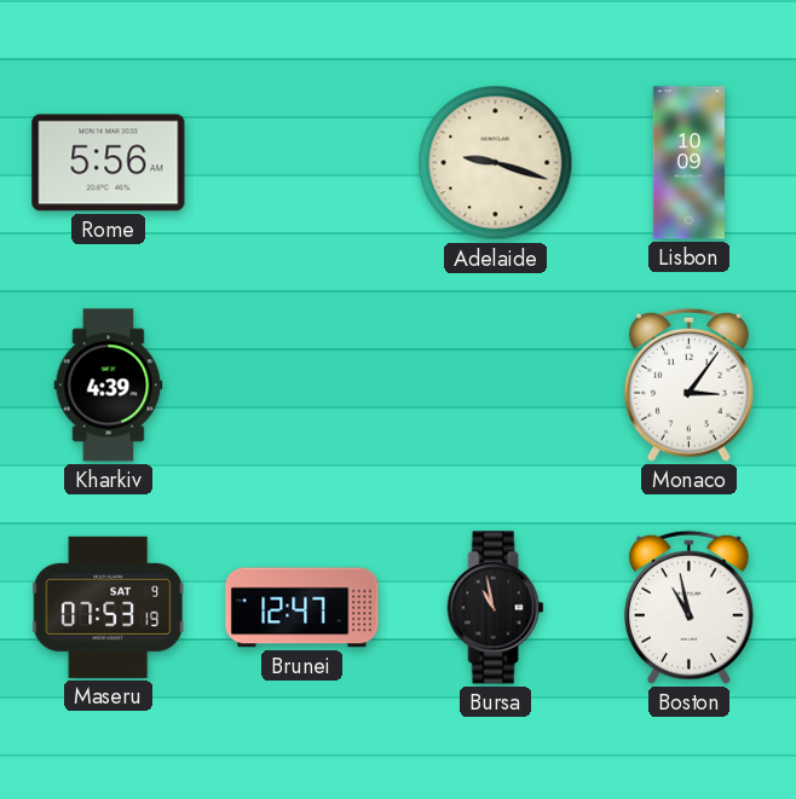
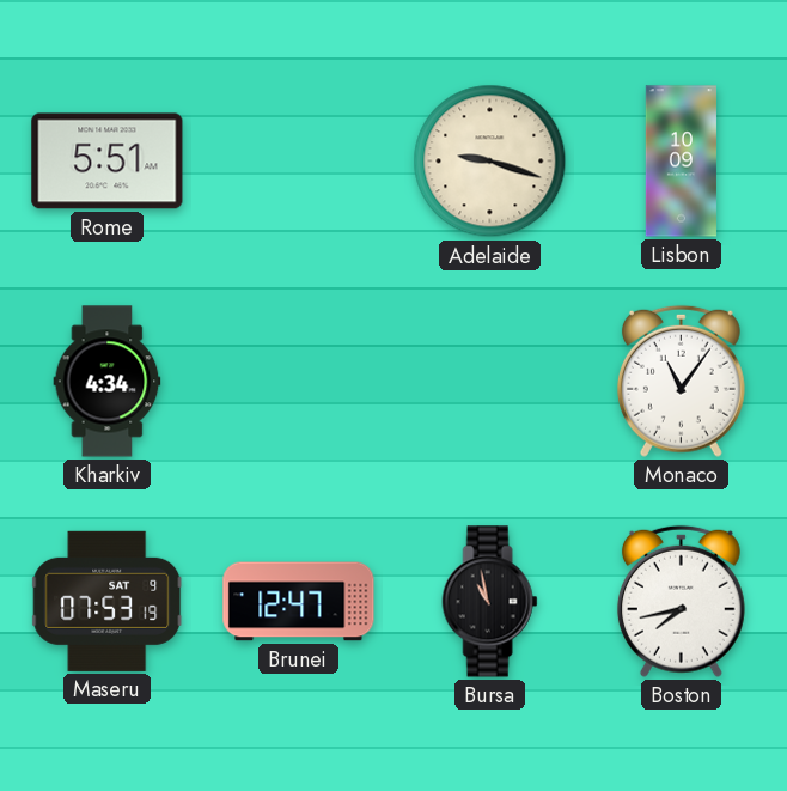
Rome: 5:56 -> 5:51
Kharkiv: 4:39 -> 4:34
Monaco: 3:06 -> 11:06
Boston: 10:58 -> 7:43
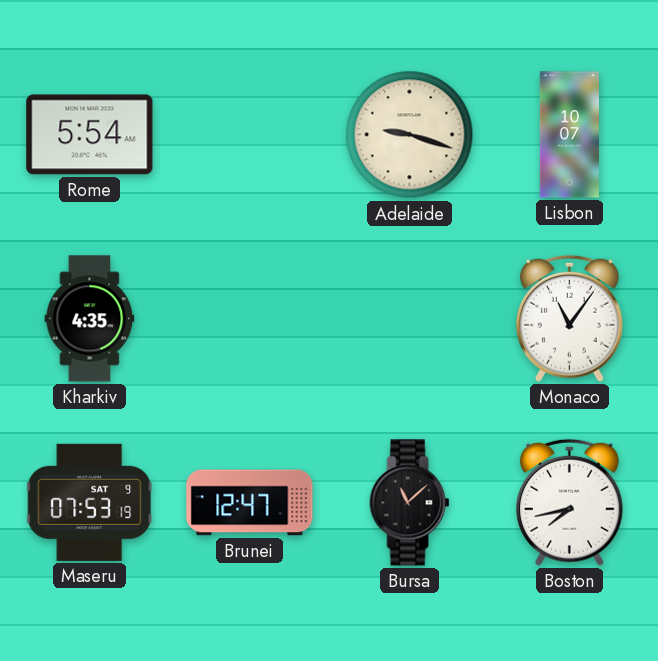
Rome: 5:51 -> 5:54
Lisbon: 10:09 -> 10:07
Kharkiv: 4:34 -> 4:35
Bursa: 10:58 -> 11:08
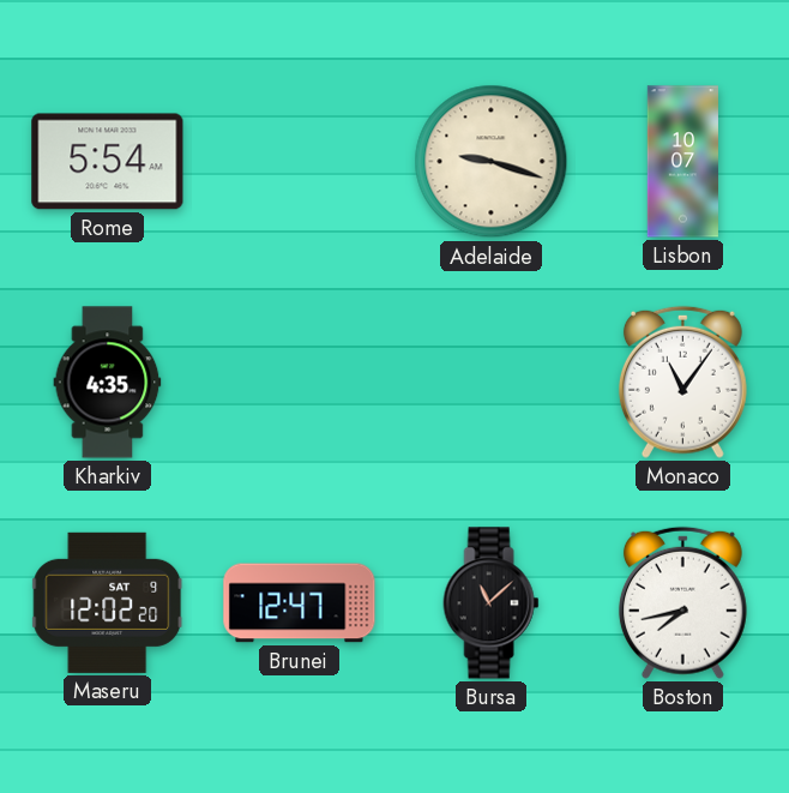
Maseru: 07:53 -> 12:02
